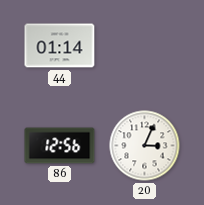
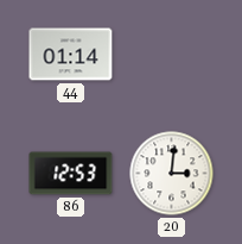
86: 12:56 -> 12:53
20: 3:04 -> 3:01
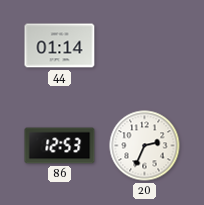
20: 3:01 -> 2:34
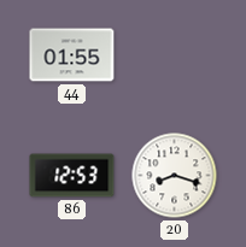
44: 01:14 -> 01:55
20: 2:34 -> 8:18
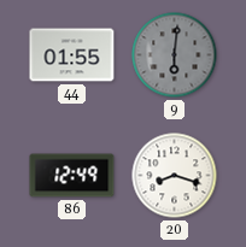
9: none -> 6:01
86: 12:53 -> 12:49
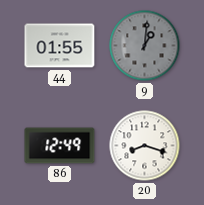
9: 6:01 -> 1:01
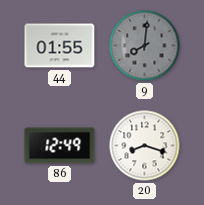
9: 1:01 -> 8:01
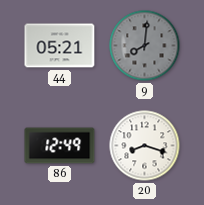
44: 01:55 -> 05:21
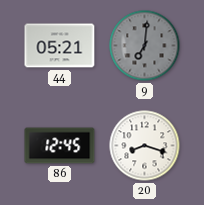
9: 8:01 -> 7:01
86: 12:49 -> 12:45
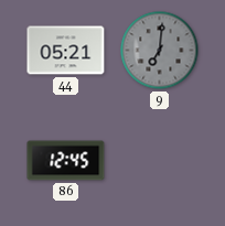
20: 8:18 -> none
